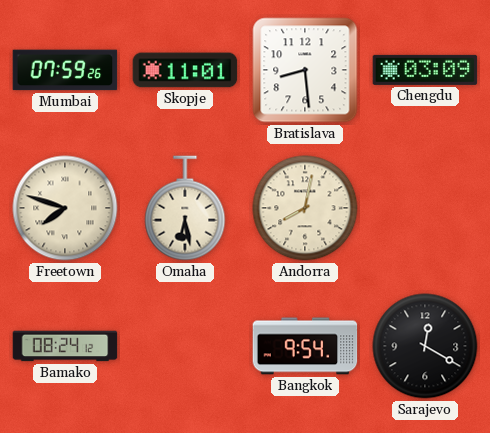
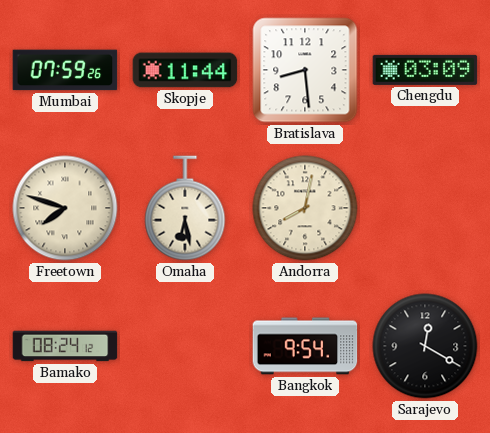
Skopje: 11:01 -> 11:44
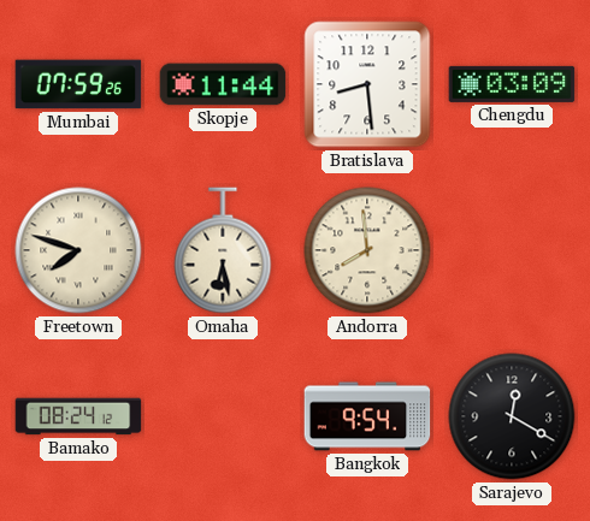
Andorra: 8:02 -> 7:59
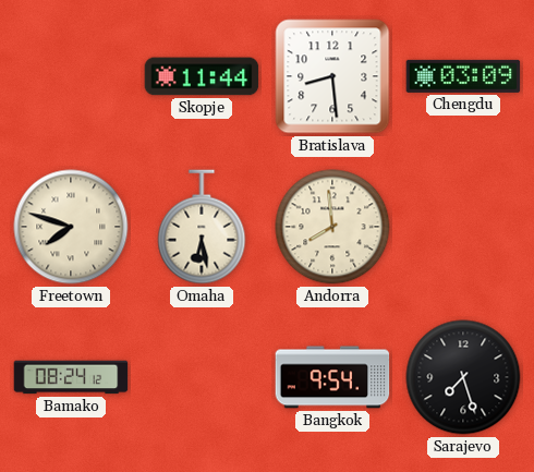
Mumbai: 07:59 -> none
Sarajevo: 12:20 -> 7:27
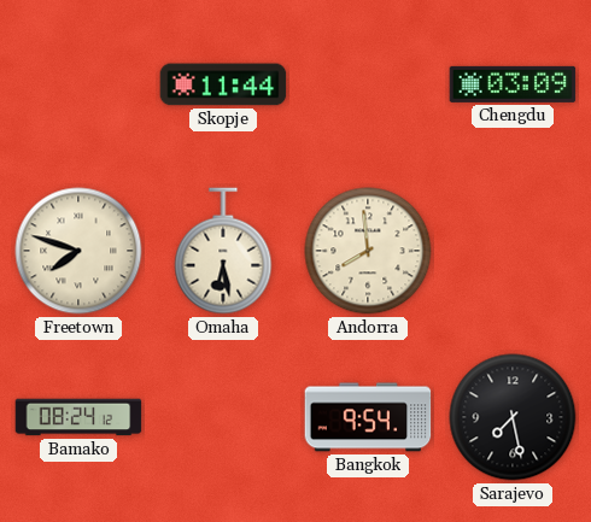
Bratislava: 8:29 -> none
Sarajevo: 7:27 -> 7:28
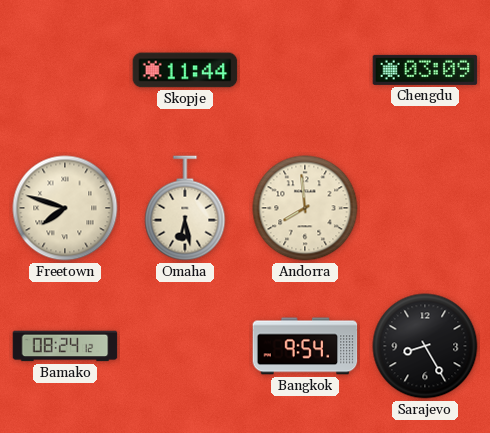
Sarajevo: 7:28 -> 8:25
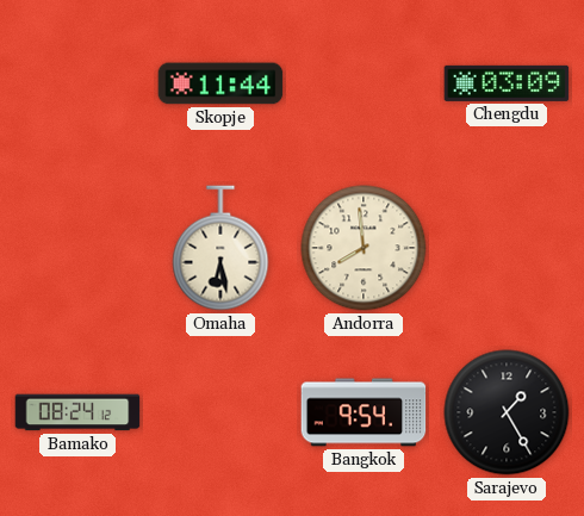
Freetown: 7:48 -> none
Sarajevo: 8:25 -> 1:25
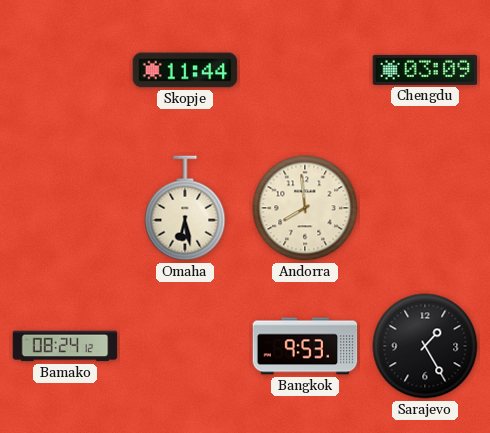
Bangkok: 9:54 -> 9:53
